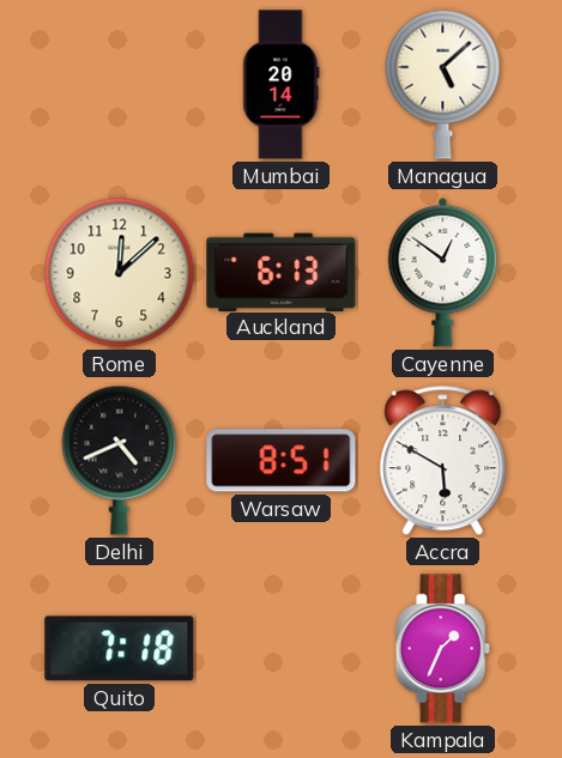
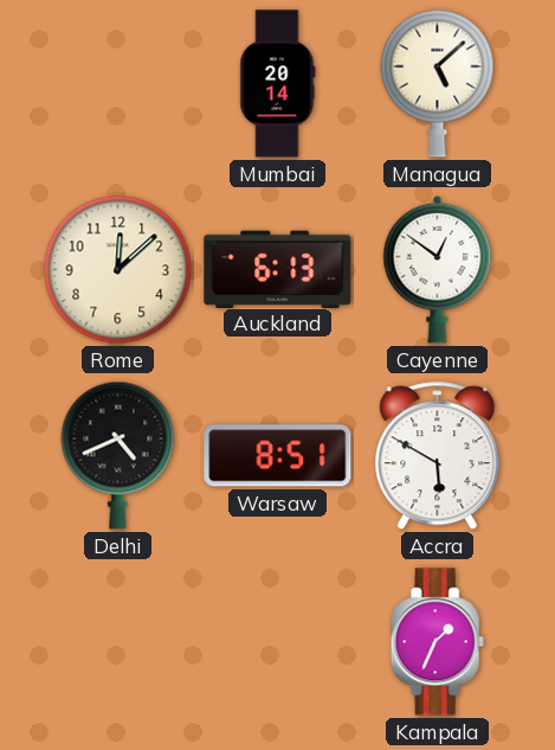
Quito: 7:18 -> none
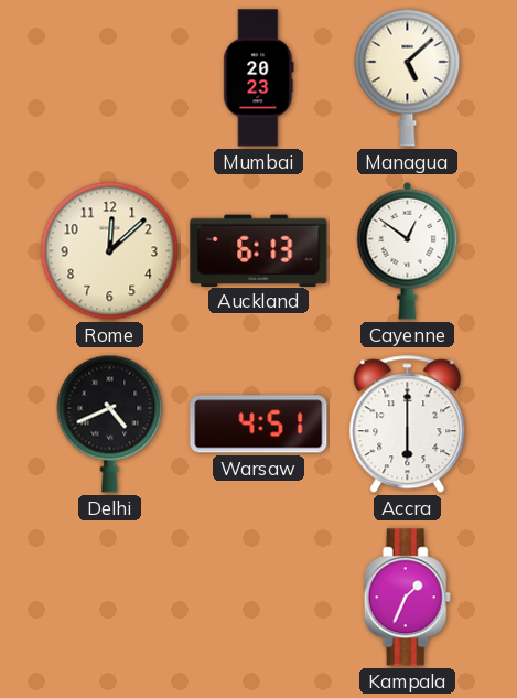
Mumbai: 20:14 -> 20:23
Warsaw: 8:51 -> 4:51
Accra: 5:50 -> 6:00
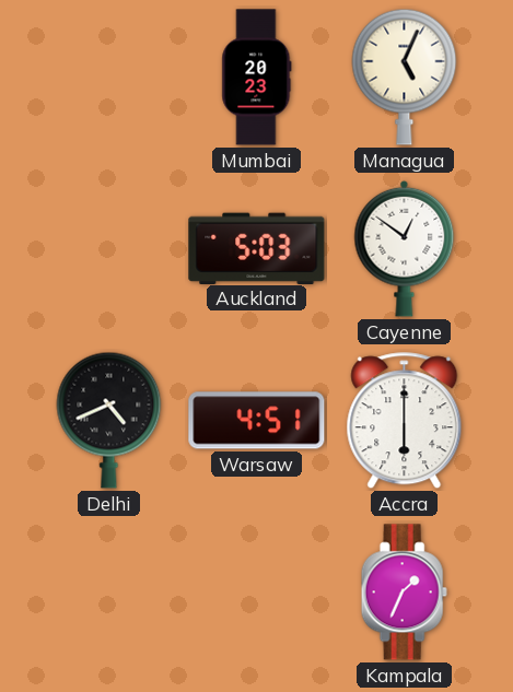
Managua: 5:08 -> 5:04
Rome: 12:08 -> none
Auckland: 6:13 -> 5:03
